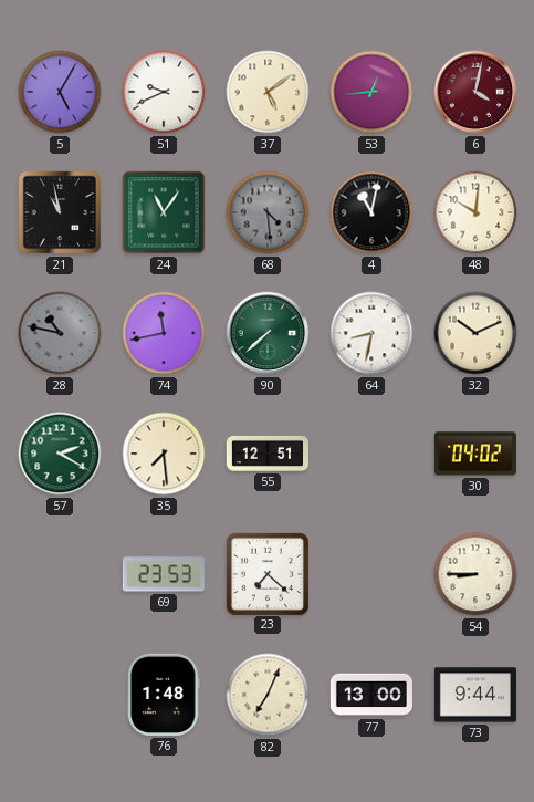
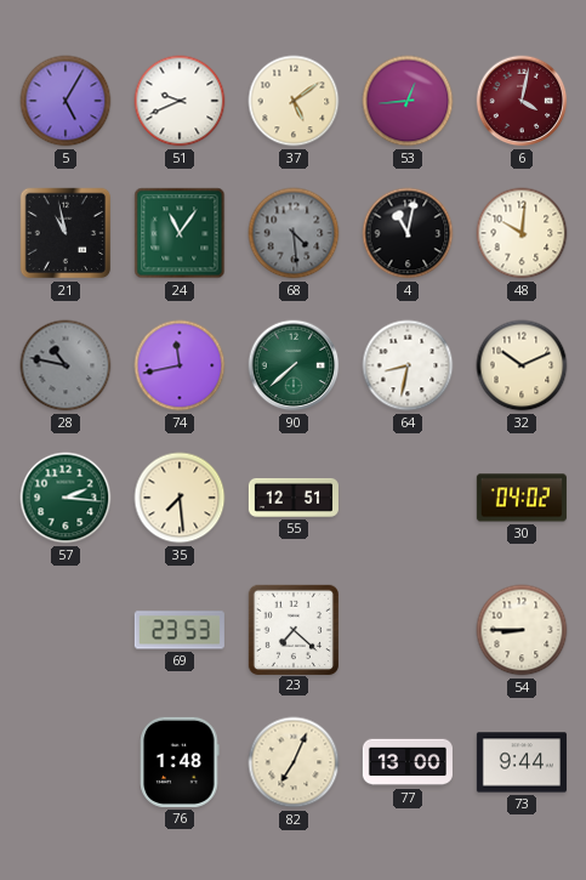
57: 2:20 -> 2:16
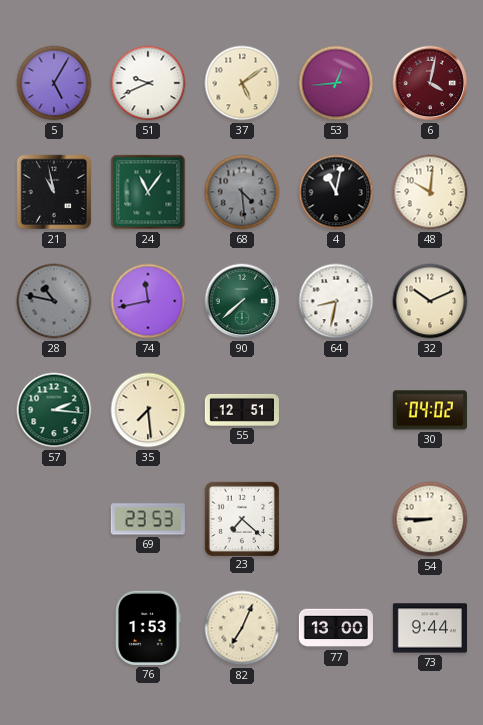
76: 1:48 -> 1:53
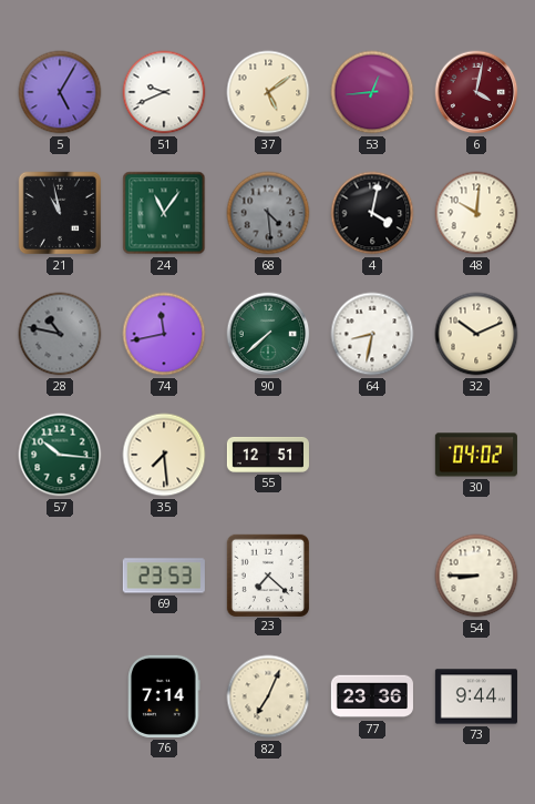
4: 11:02 -> 4:02
57: 2:16 -> 10:16
76: 1:53 -> 7:14
77: 13:00 -> 23:36
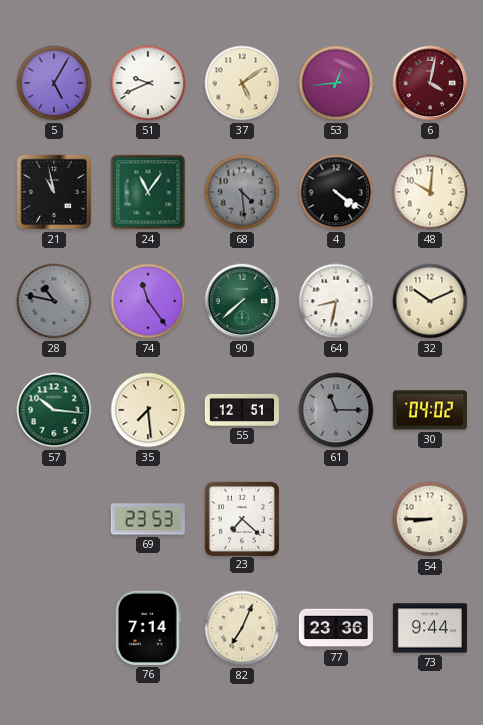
4: 4:02 -> 4:21
74: 11:43 -> 11:24
61: none -> 11:15
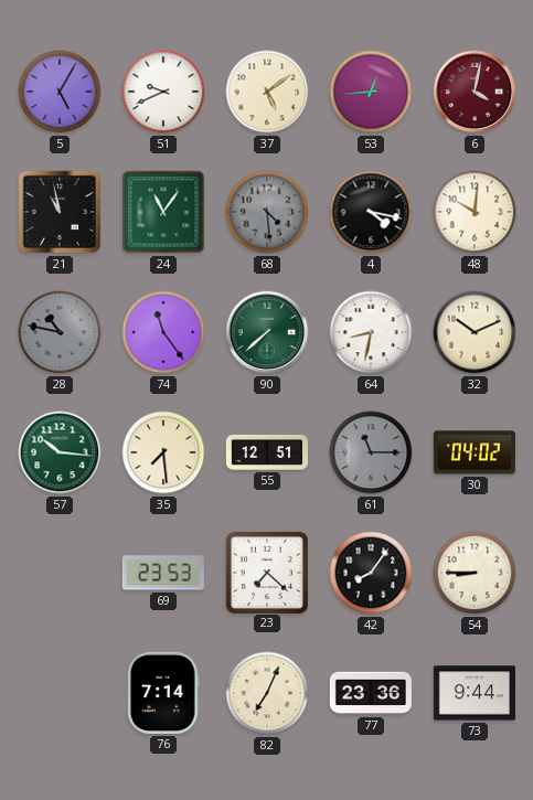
4: 4:21 -> 4:17
42: none -> 8:06
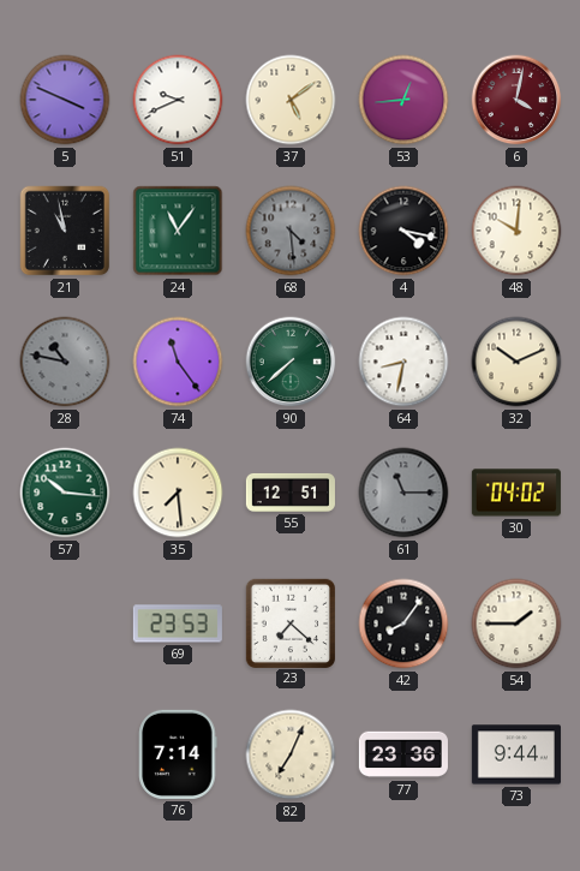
5: 5:05 -> 3:49
54: 8:45 -> 1:45
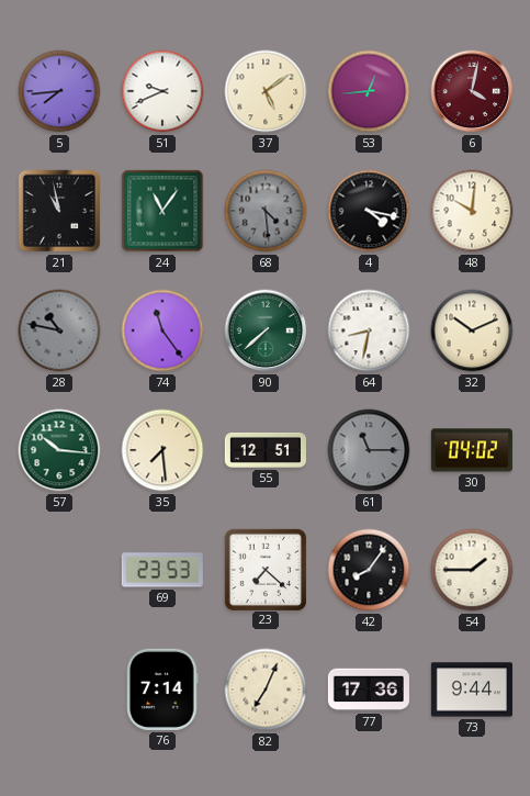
5: 3:49 -> 7:44
77: 23:36 -> 17:36
